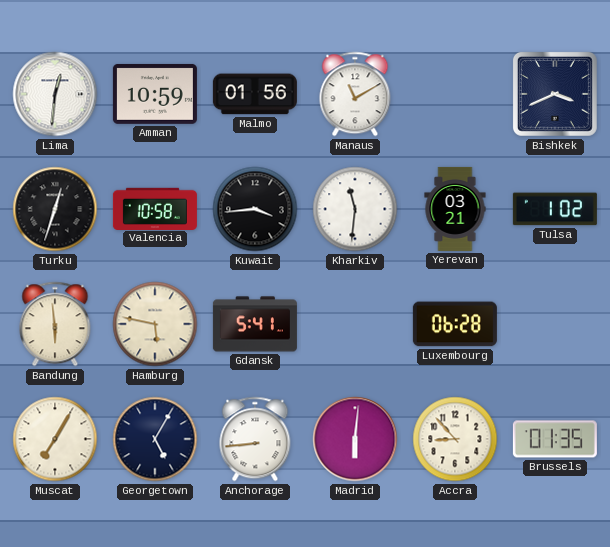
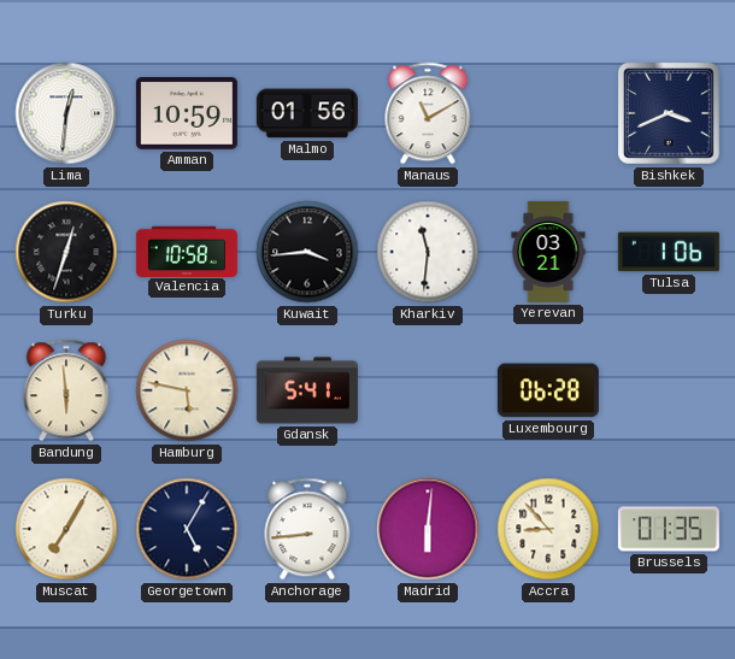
Tulsa: 1:02 -> 1:06
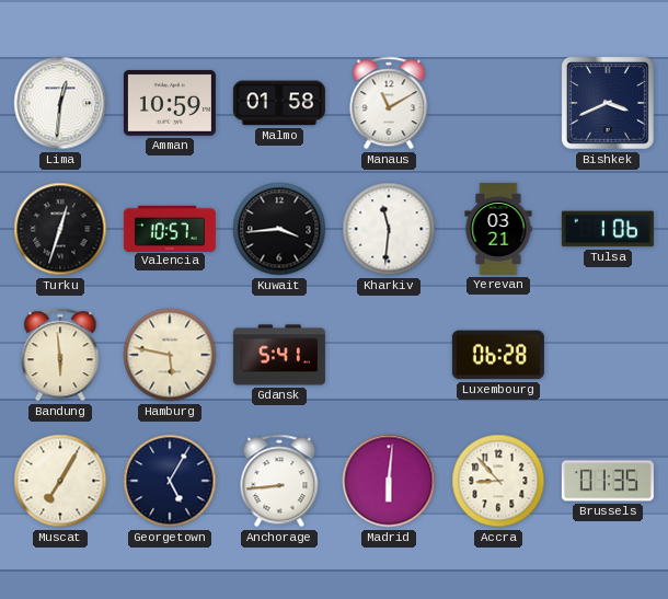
Malmo: 01:56 -> 01:58
Valencia: 10:58 -> 10:57
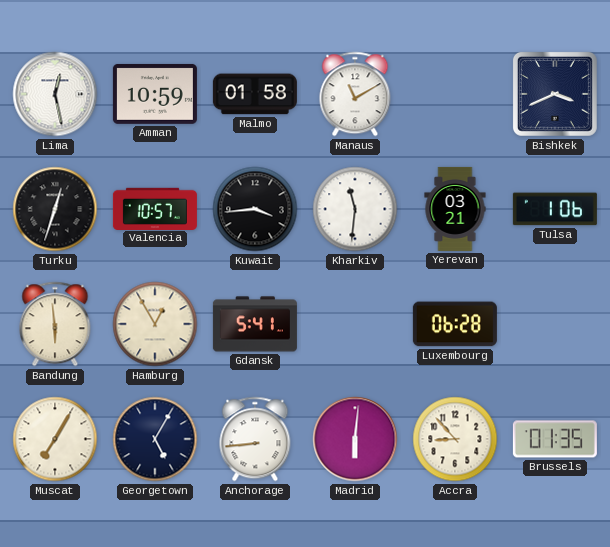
Lima: 12:31 -> 12:28
Hamburg: 5:47 -> 12:55
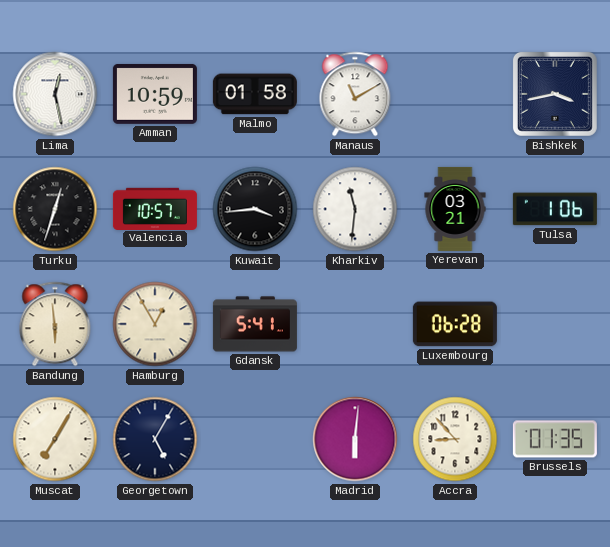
Bishkek: 3:41 -> 3:43
Anchorage: 8:44 -> none
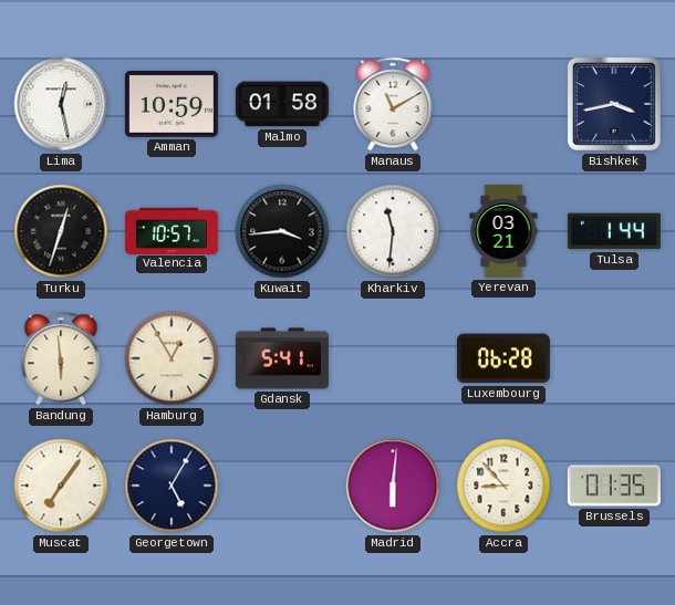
Tulsa: 1:06 -> 1:44
Muscat: 7:05 -> 7:06
